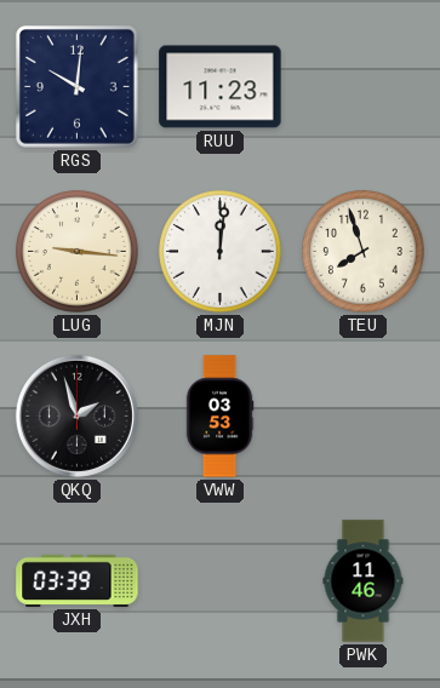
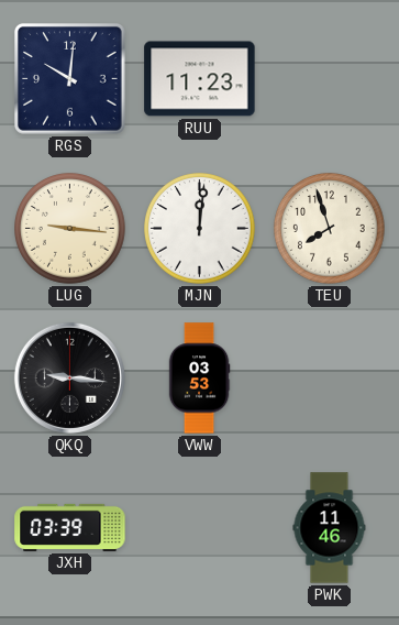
QKQ: 1:57 -> 9:16
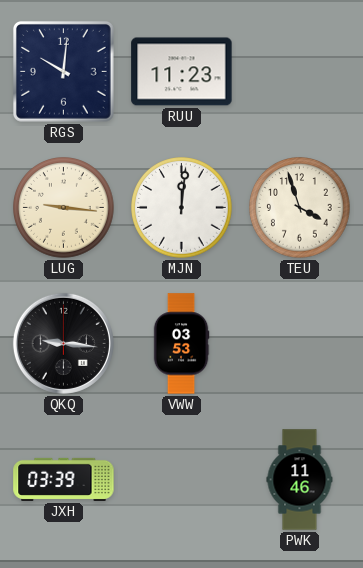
TEU: 7:57 -> 3:57
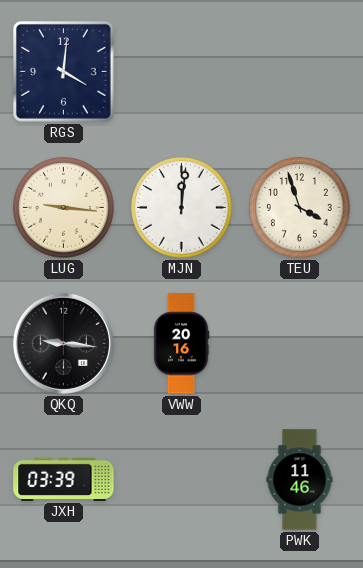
RGS: 10:01 -> 4:01
RUU: 11:23 -> none
VWW: 03:53 -> 20:16
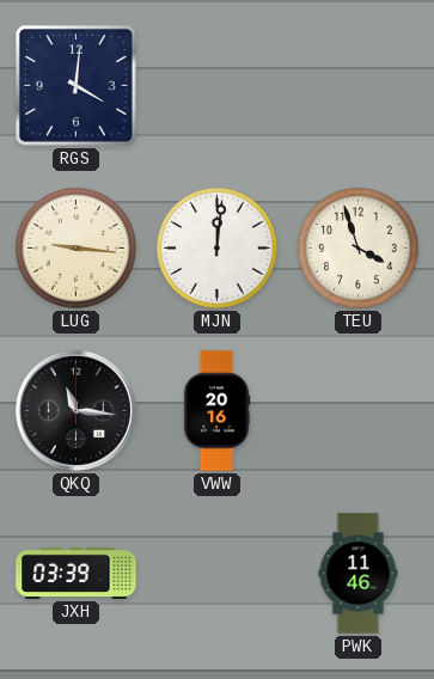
QKQ: 9:16 -> 11:16
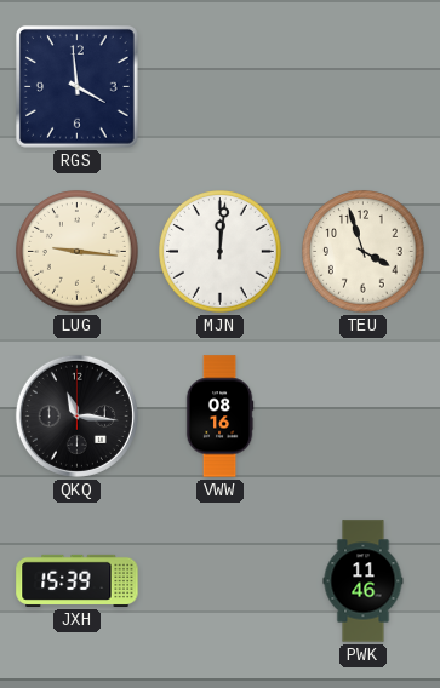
RGS: 4:01 -> 3:59
VWW: 20:16 -> 08:16
JXH: 03:39 -> 15:39
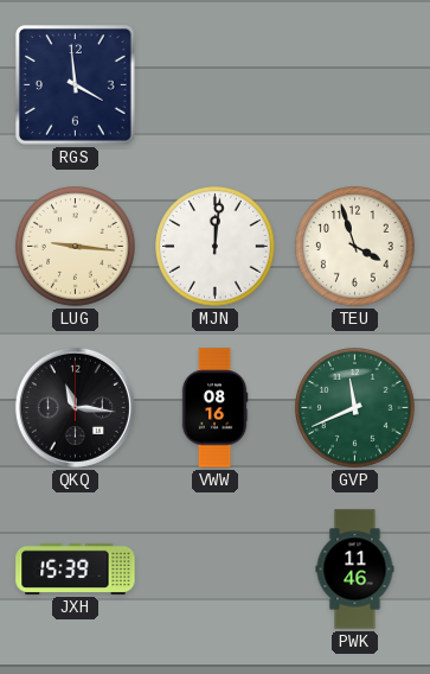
GVP: none -> 11:41
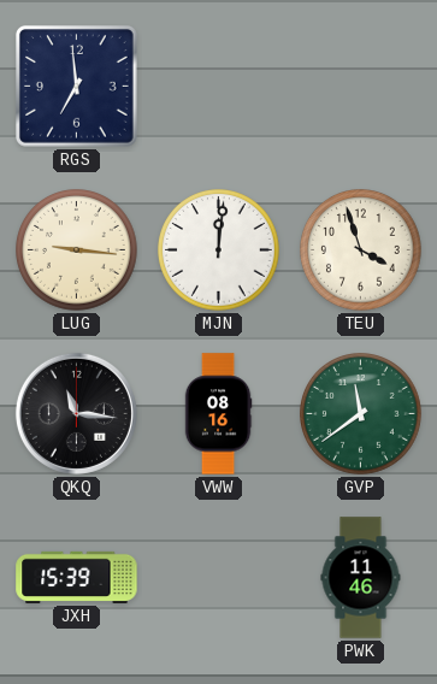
RGS: 3:59 -> 6:59
GVP: 11:41 -> 11:39
